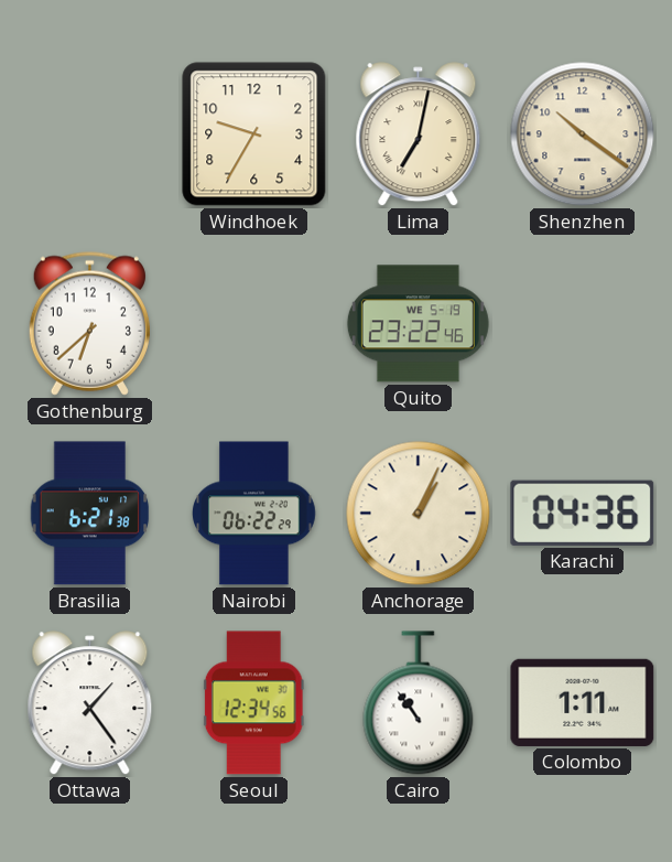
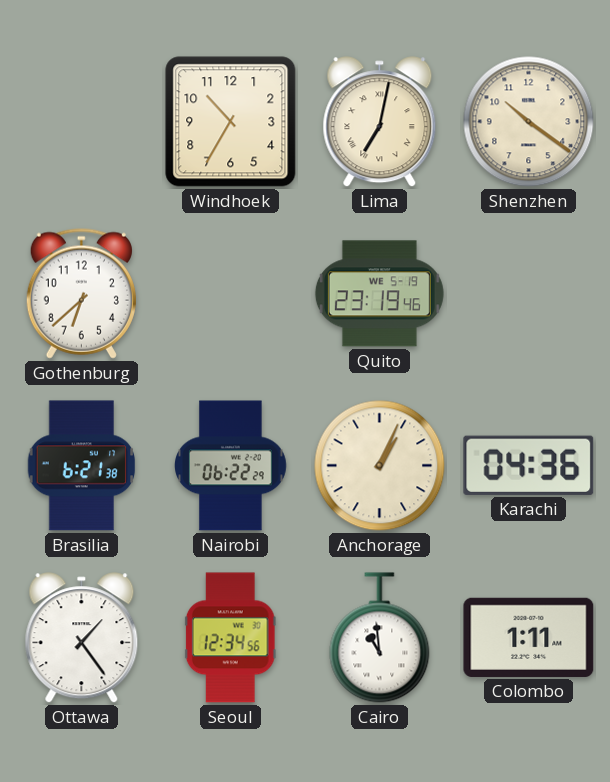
Windhoek: 9:35 -> 10:35
Quito: 23:22 -> 23:19
Cairo: 10:54 -> 10:59
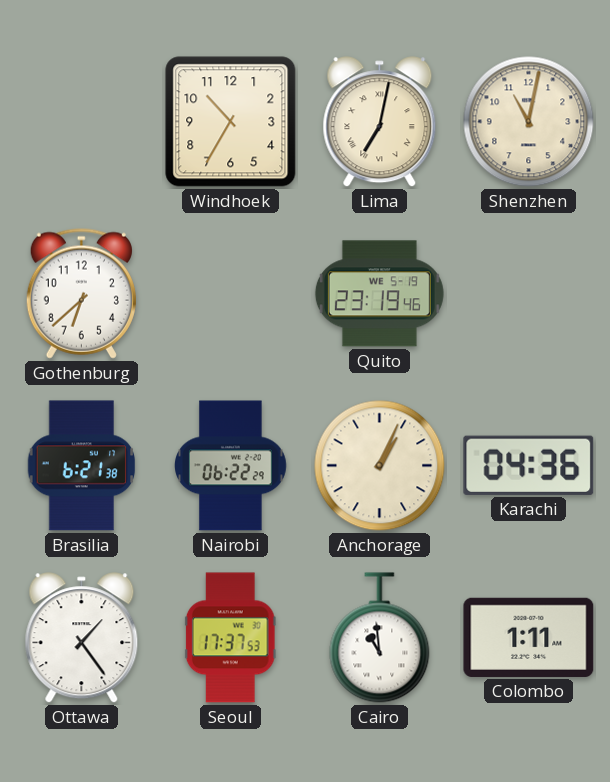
Shenzhen: 10:21 -> 11:02
Seoul: 12:34 -> 17:37
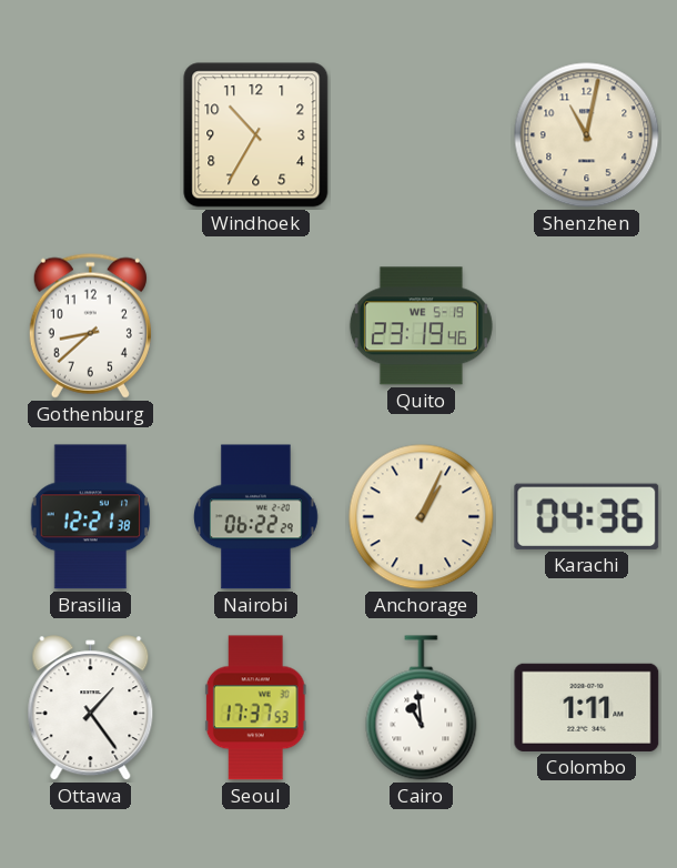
Lima: 7:02 -> none
Gothenburg: 6:38 -> 8:38
Brasilia: 6:21 -> 12:21
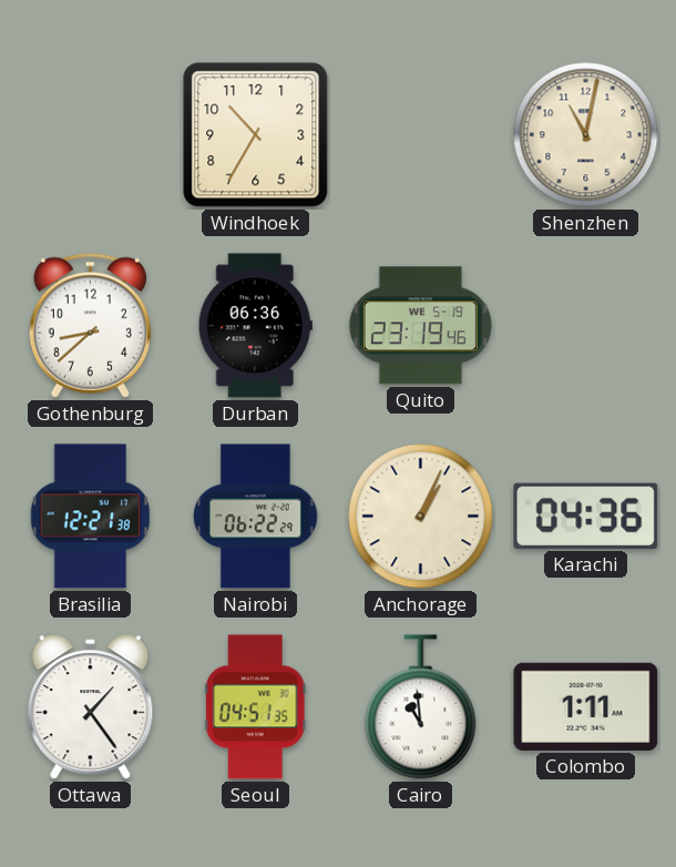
Durban: none -> 06:36
Seoul: 17:37 -> 04:51
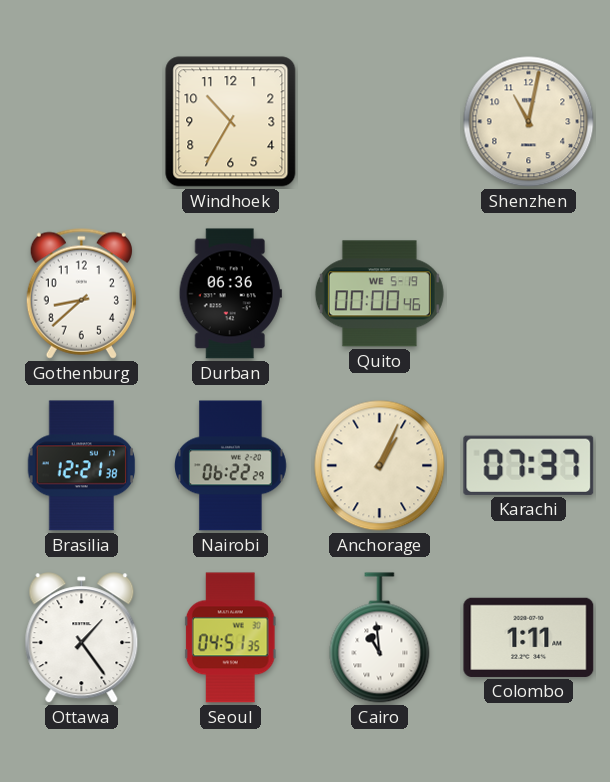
Quito: 23:19 -> 00:00
Karachi: 04:36 -> 07:37
